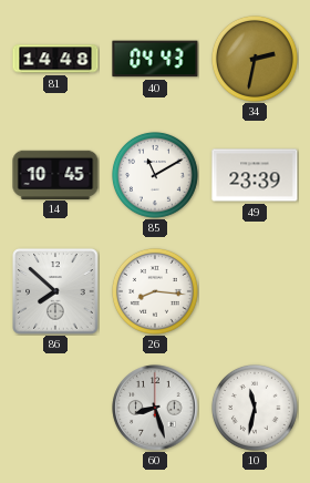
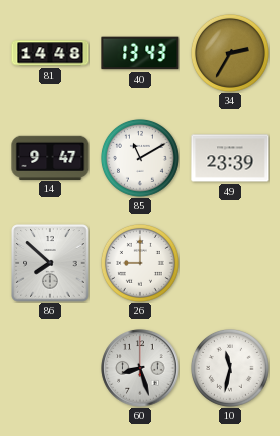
40: 04:43 -> 13:43
34: 2:32 -> 2:35
14: 10:45 -> 9:47
26: 8:16 -> 9:00
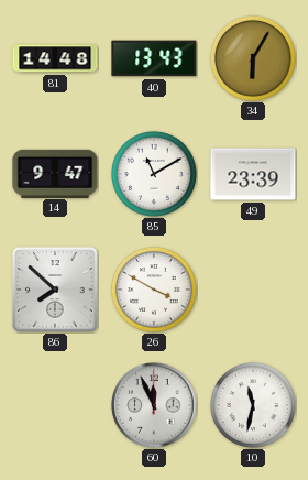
34: 2:35 -> 6:05
26: 9:00 -> 3:50
60: 8:27 -> 11:56
